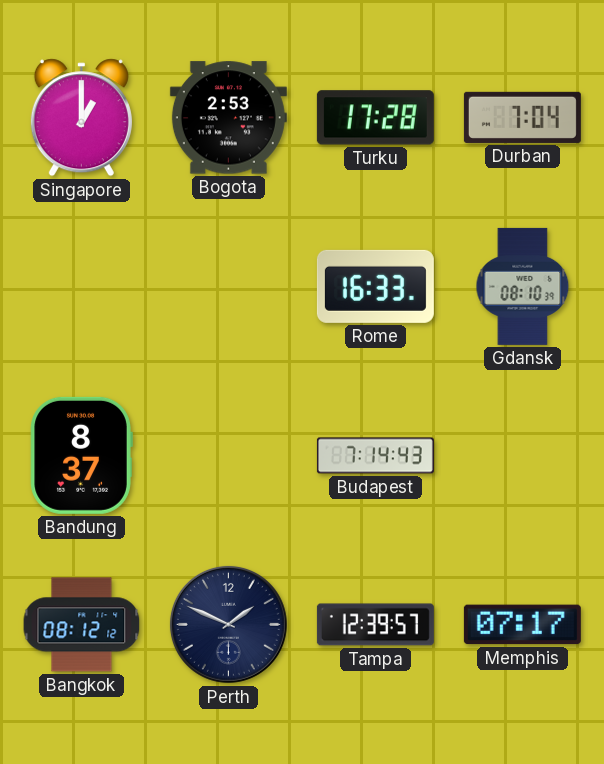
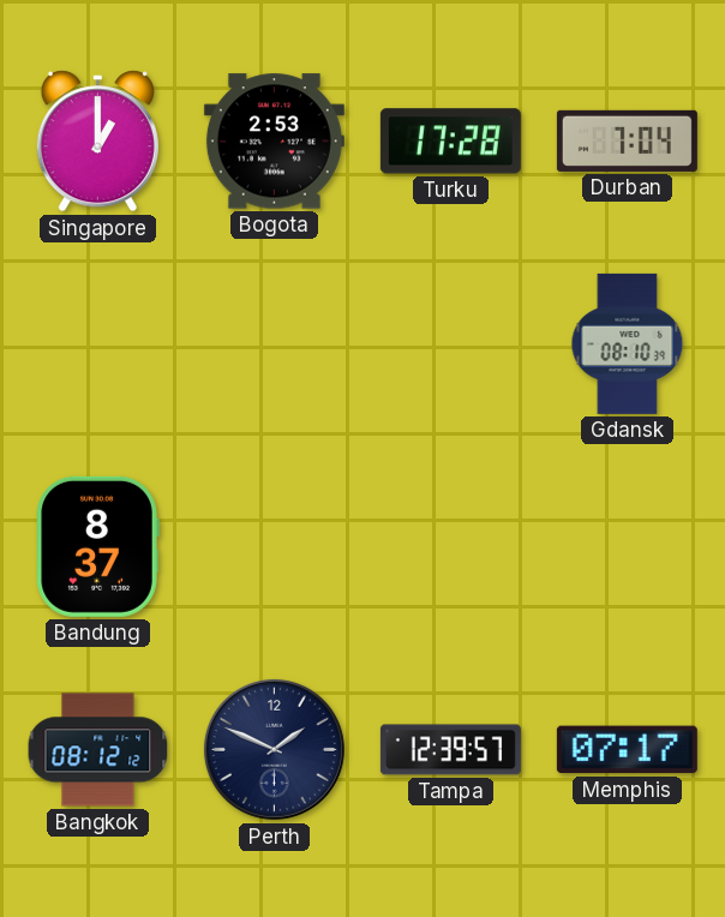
Rome: 16:33 -> none
Budapest: 7:14 -> none
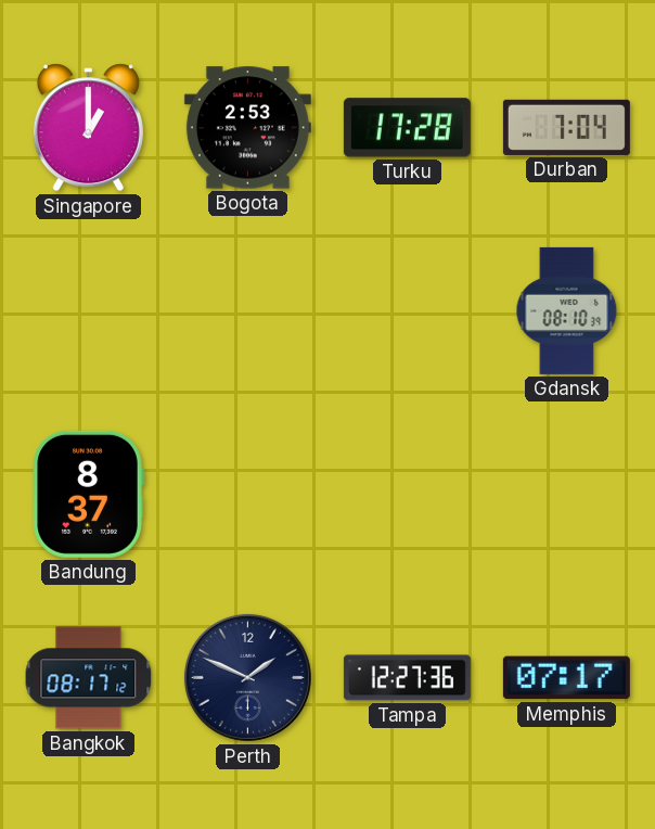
Bangkok: 08:12 -> 08:17
Tampa: 12:39 -> 12:27
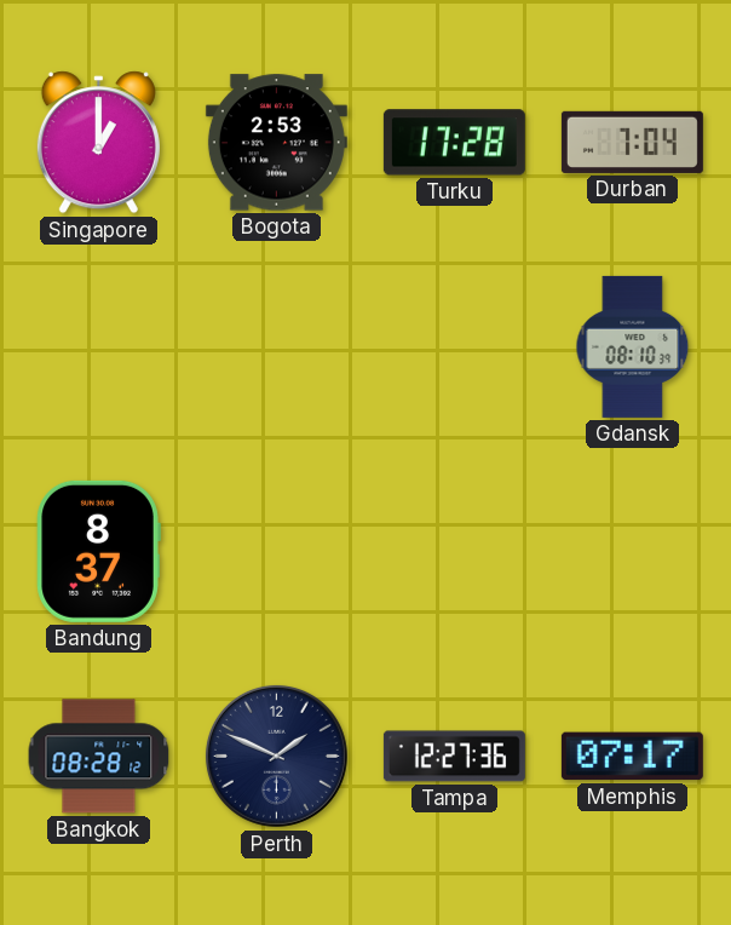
Bangkok: 08:17 -> 08:28
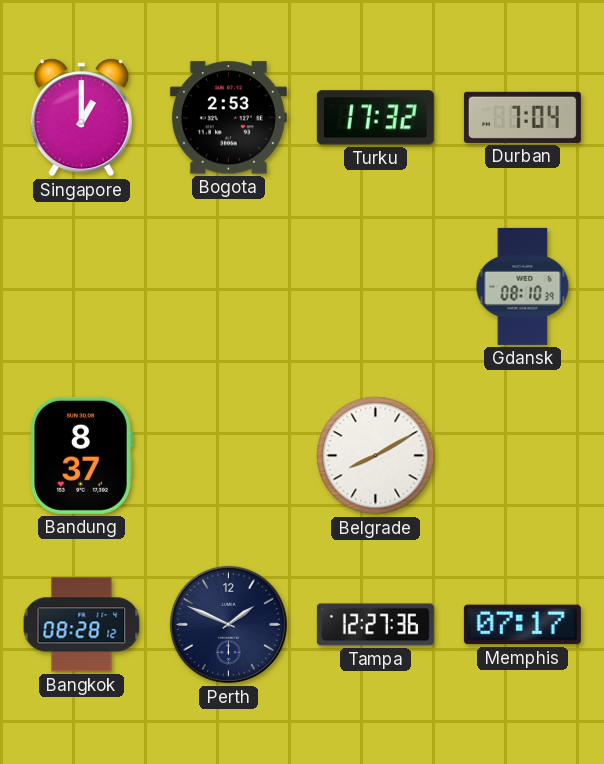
Turku: 17:28 -> 17:32
Belgrade: none -> 8:10
